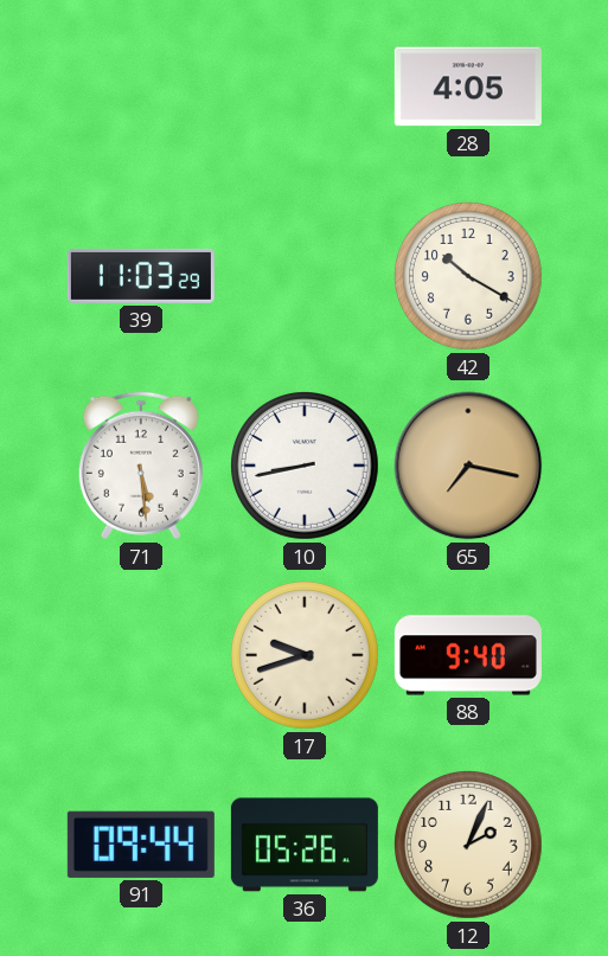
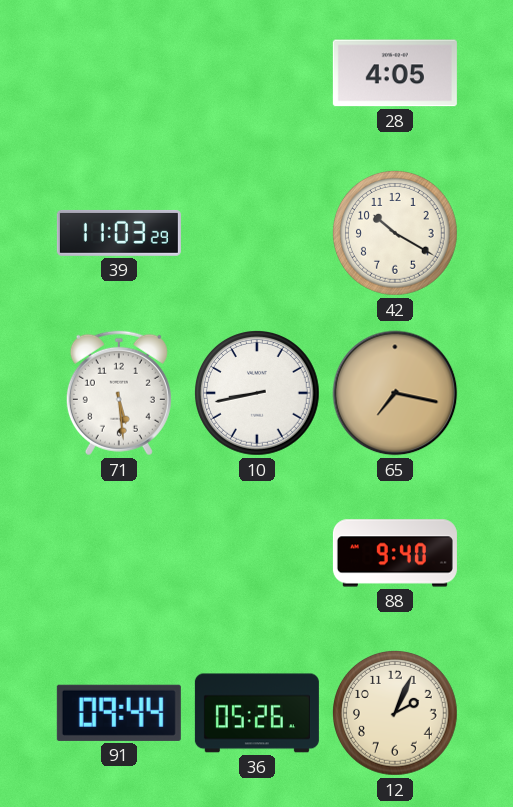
17: 9:42 -> none
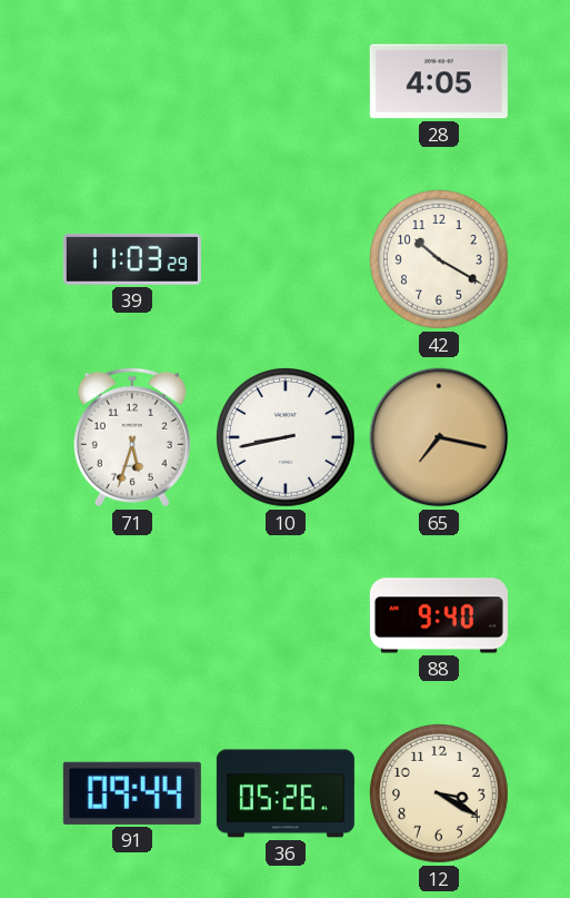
71: 5:29 -> 5:33
12: 2:04 -> 3:20
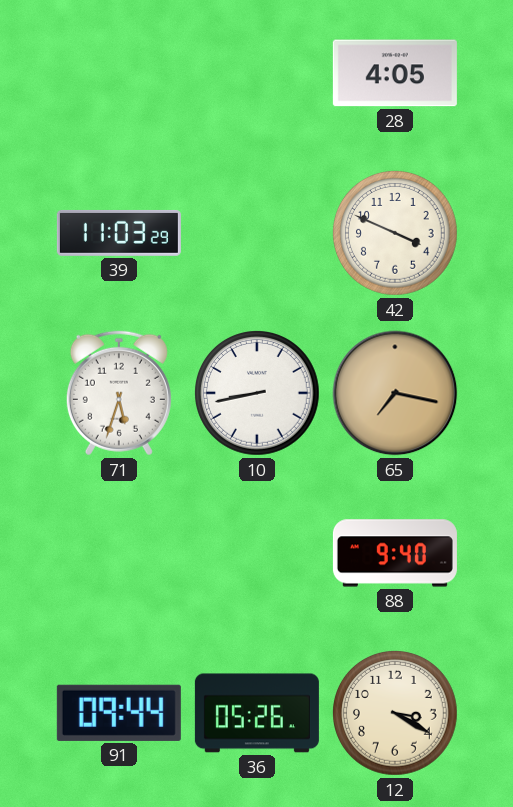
42: 10:20 -> 3:49
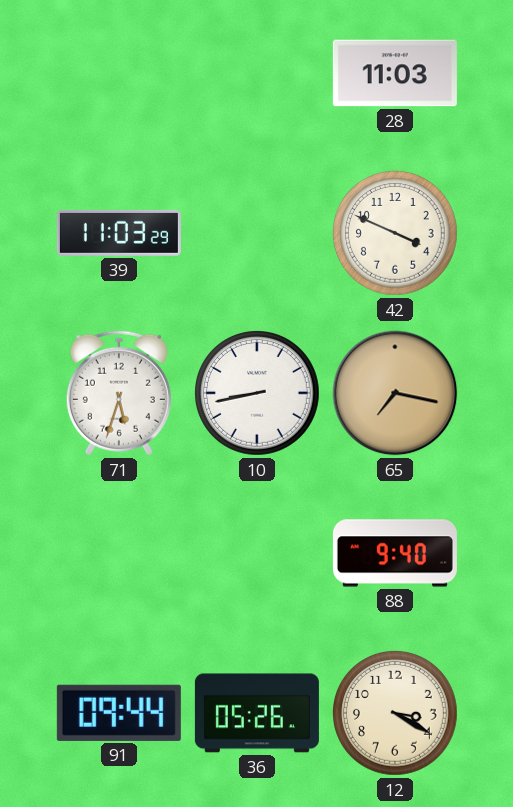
28: 4:05 -> 11:03
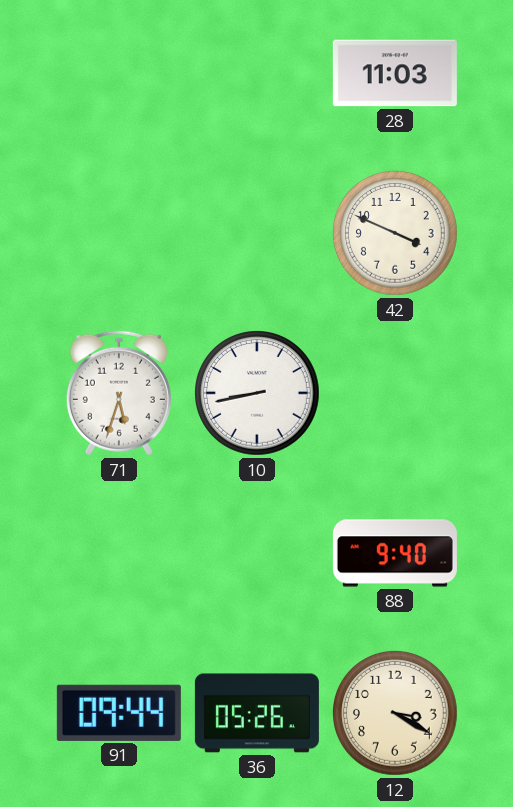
39: 11:03 -> none
65: 7:17 -> none
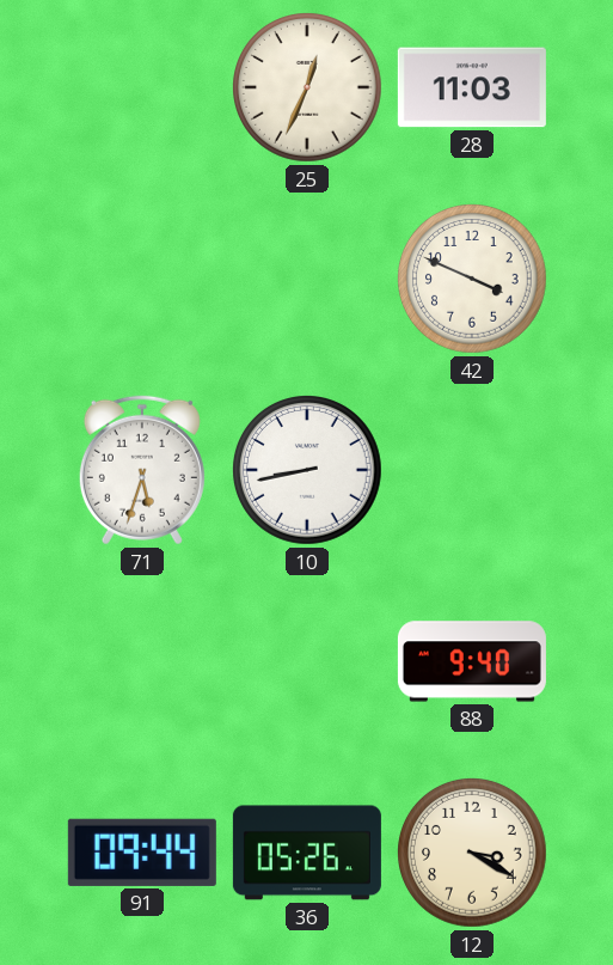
25: none -> 12:34
